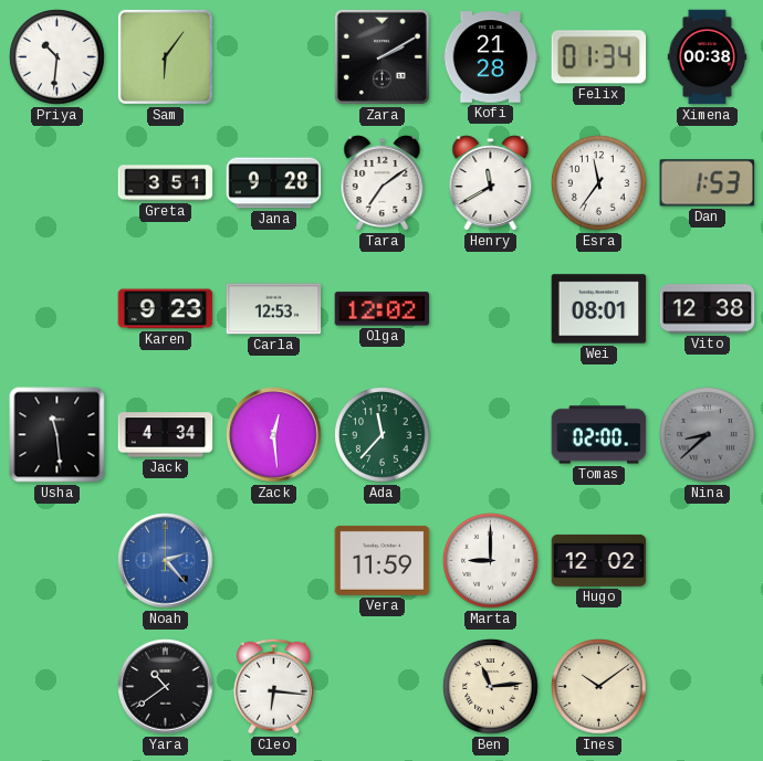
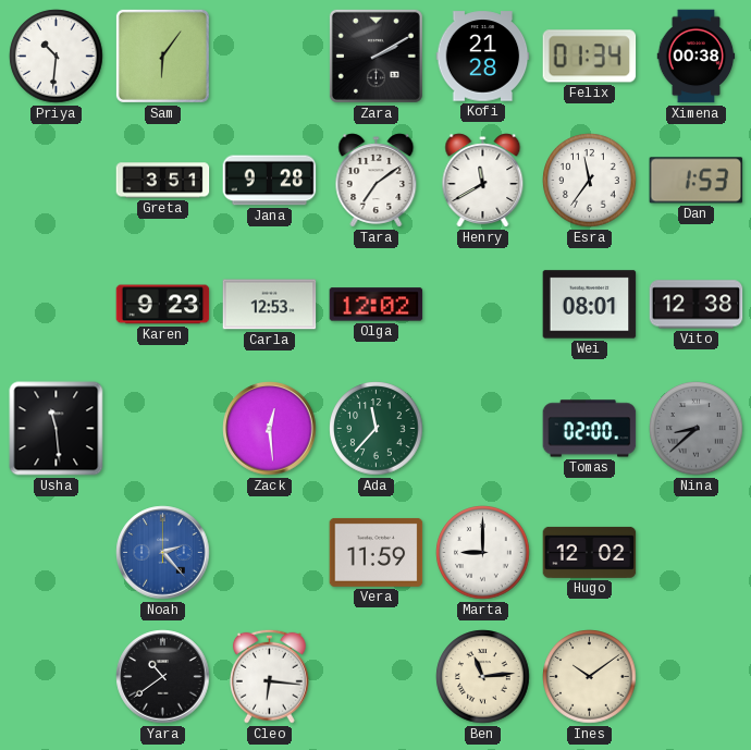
Jack: 4:34 -> none
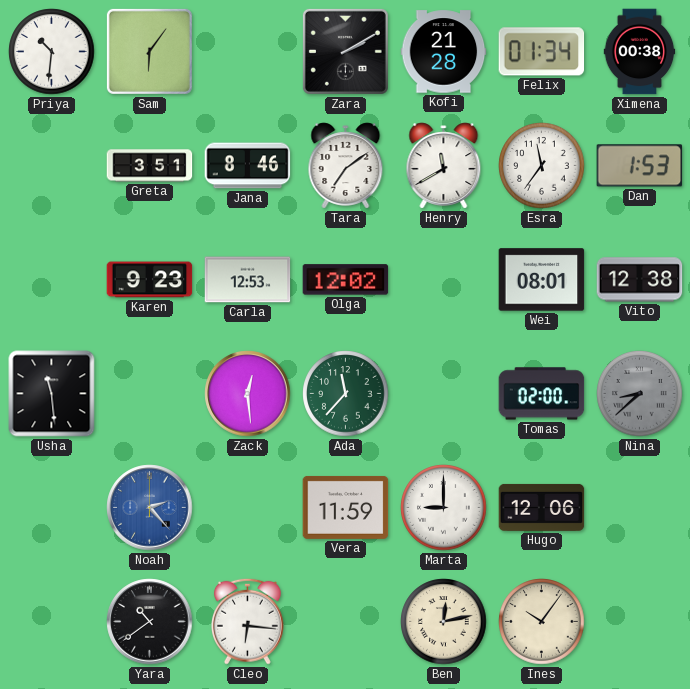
Jana: 9:28 -> 8:46
Hugo: 12:02 -> 12:06
Ben: 11:14 -> 12:13
Ines: 10:09 -> 10:06
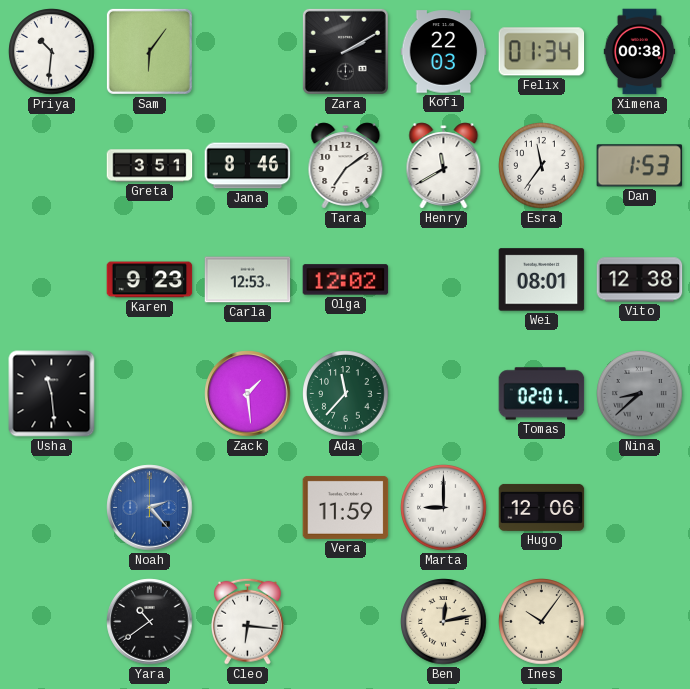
Kofi: 21:28 -> 22:03
Zack: 12:29 -> 1:29
Tomas: 02:00 -> 02:01
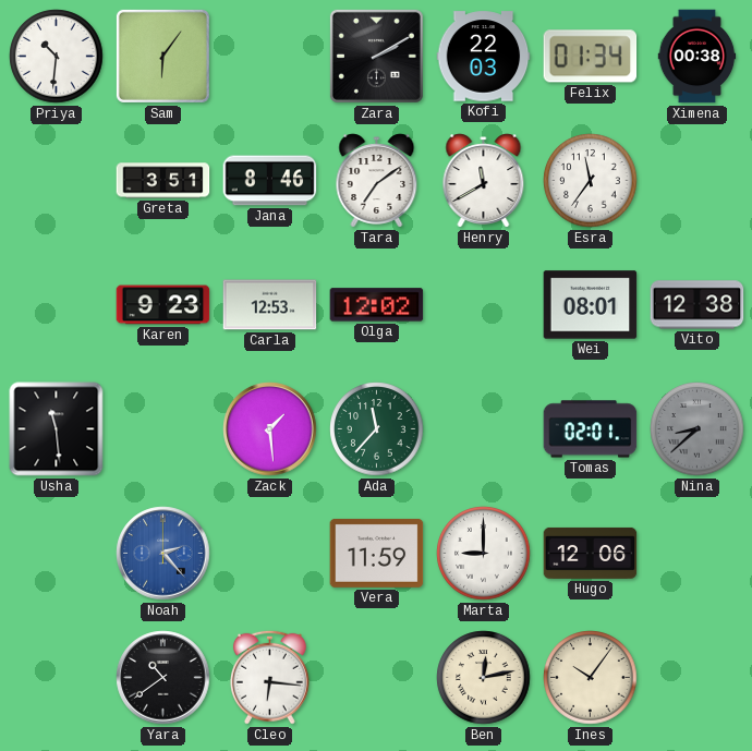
Dan: 1:53 -> none
